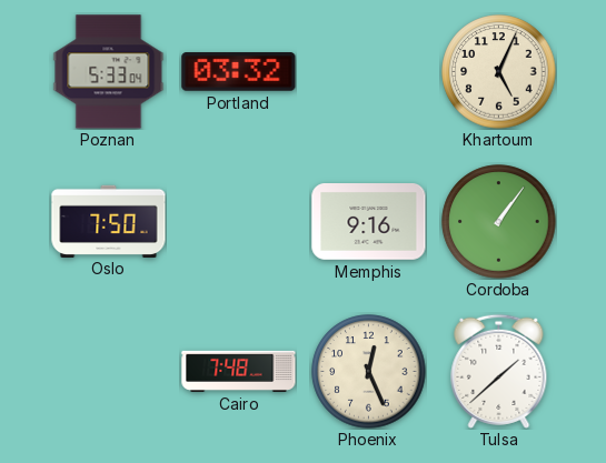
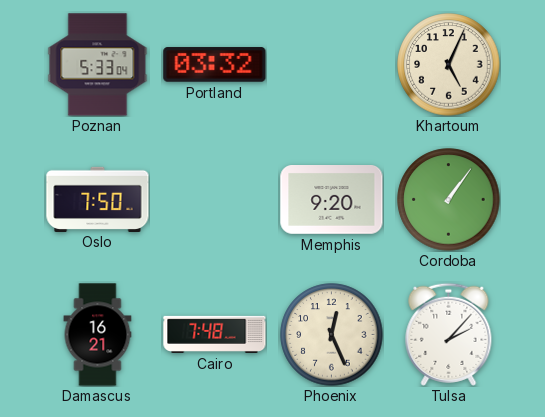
Memphis: 9:16 -> 9:20
Damascus: none -> 16:21
Tulsa: 1:38 -> 2:07
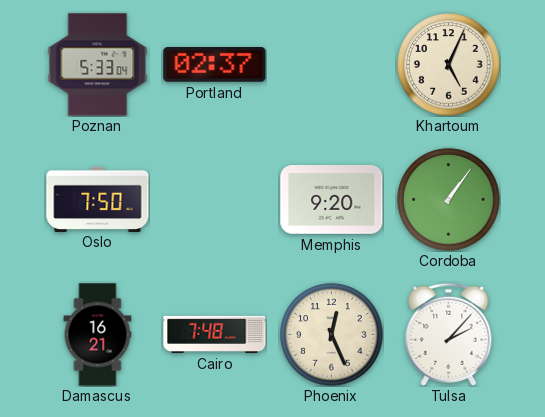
Portland: 03:32 -> 02:37
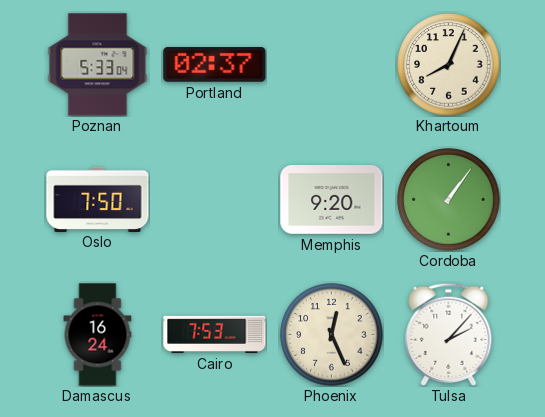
Khartoum: 5:04 -> 8:04
Damascus: 16:21 -> 16:24
Cairo: 7:48 -> 7:53
